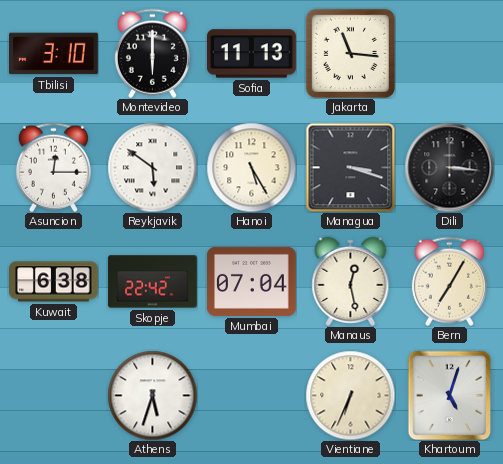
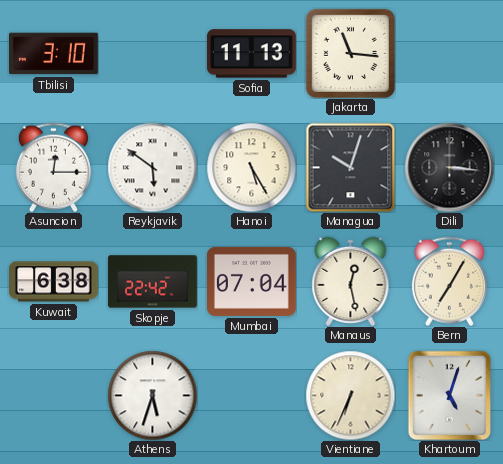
Montevideo: 6:00 -> none
Managua: 3:18 -> 10:03
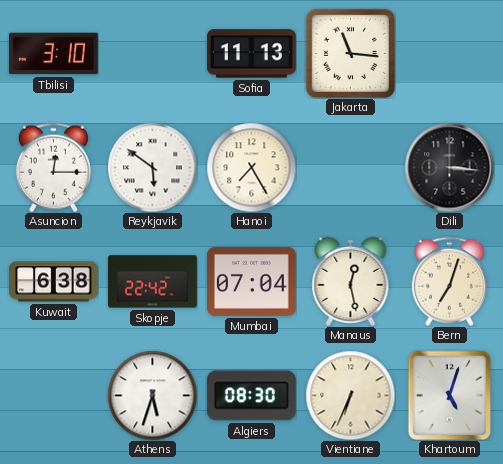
Hanoi: 5:25 -> 7:25
Managua: 10:03 -> none
Bern: 7:05 -> 7:03
Algiers: none -> 08:30
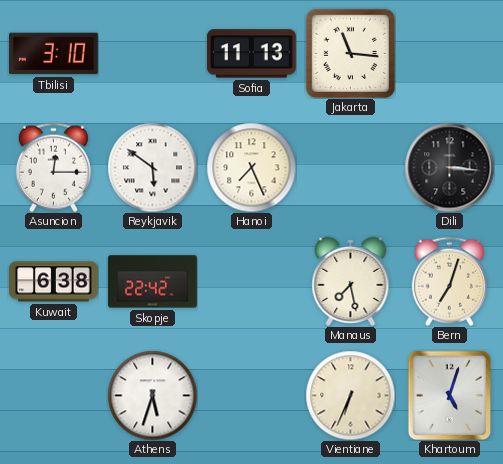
Hanoi: 7:25 -> 7:26
Mumbai: 07:04 -> none
Manaus: 12:28 -> 7:28
Algiers: 08:30 -> none
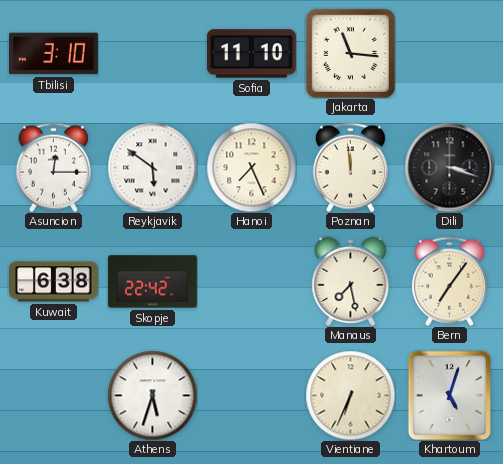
Sofia: 11:13 -> 11:10
Poznan: none -> 11:59
Dili: 3:16 -> 3:18
Bern: 7:03 -> 7:06
